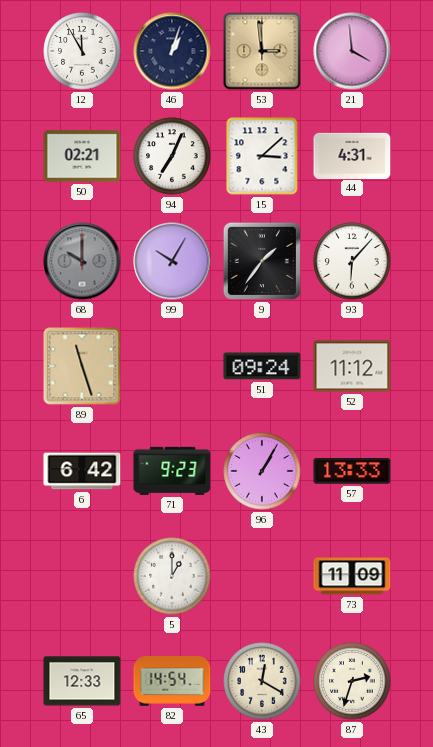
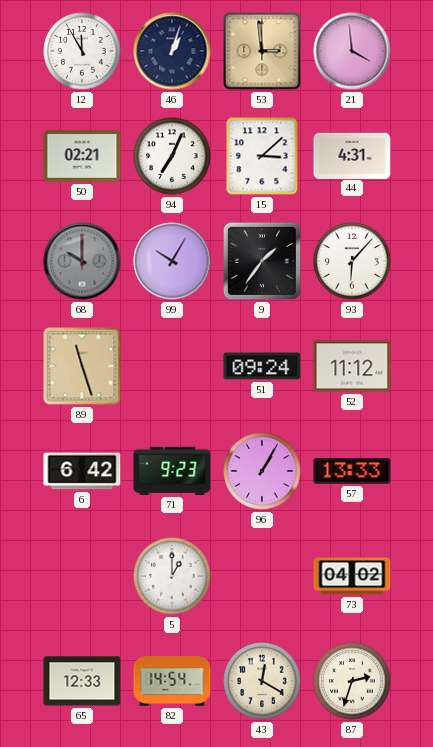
73: 11:09 -> 04:02
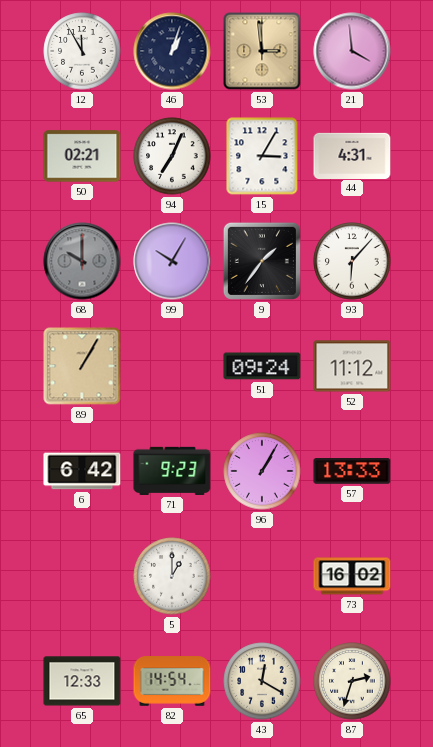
15: 3:08 -> 3:05
89: 11:27 -> 1:05
73: 04:02 -> 16:02
